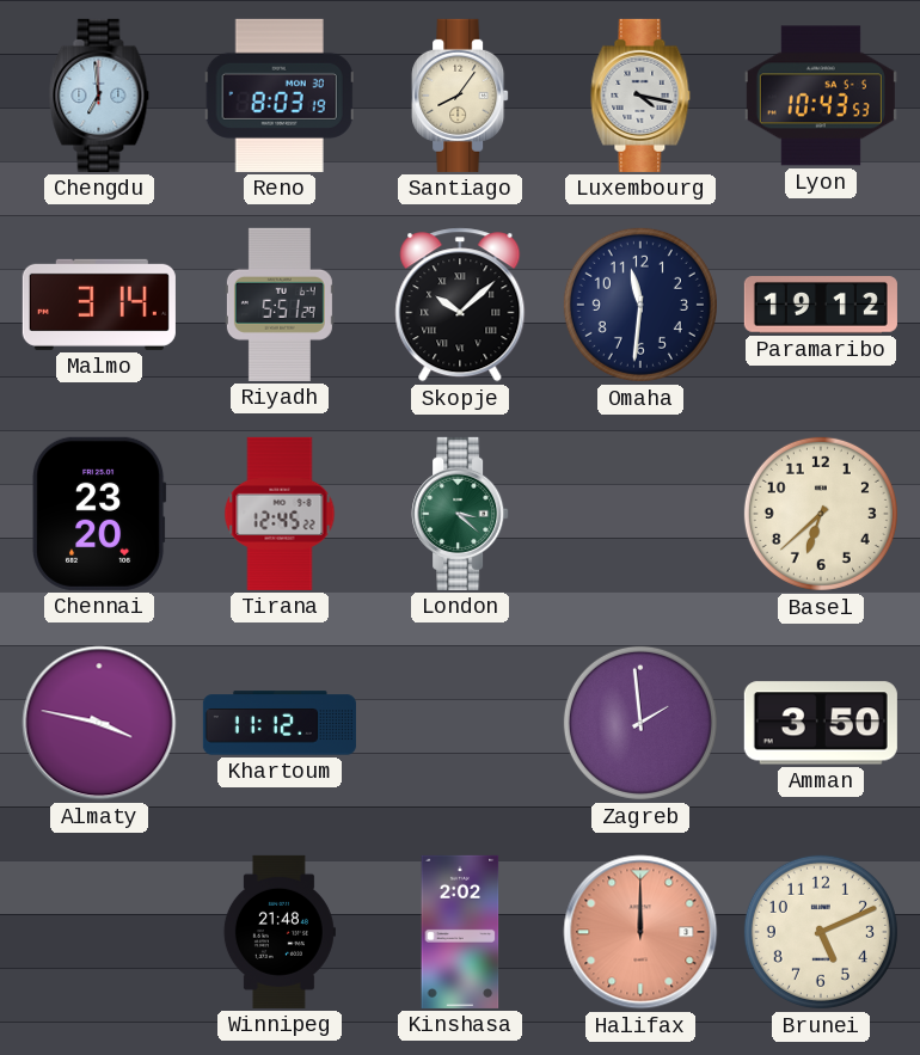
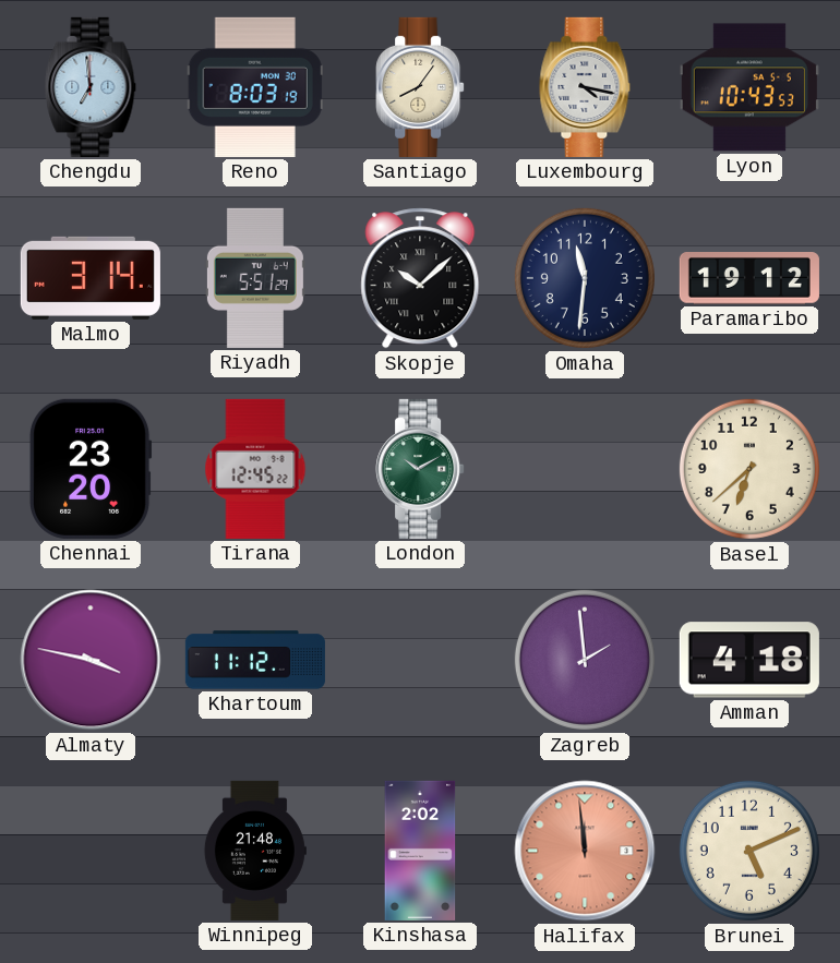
London: 3:22 -> 10:10
Amman: 3:50 -> 4:18
Halifax: 12:00 -> 11:59
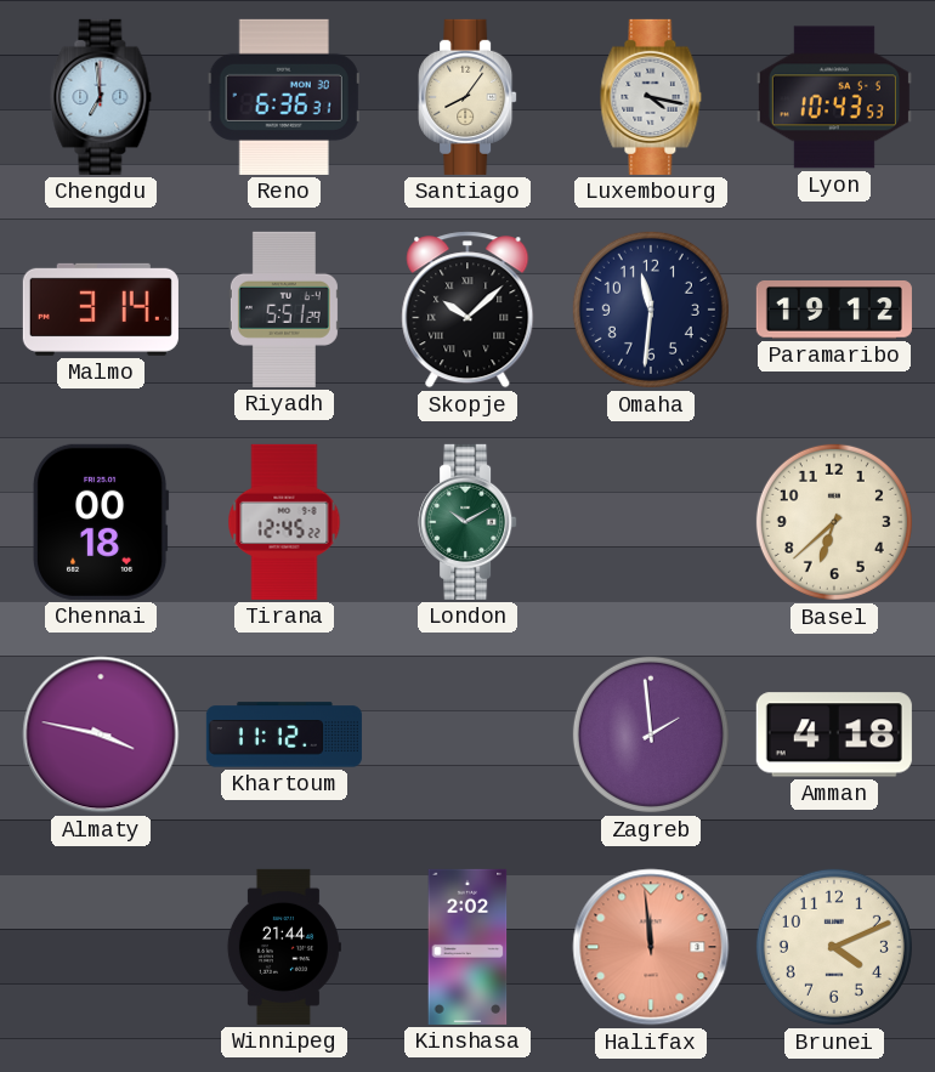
Reno: 8:03 -> 6:36
Chennai: 23:20 -> 00:18
Winnipeg: 21:48 -> 21:44
Brunei: 5:11 -> 4:11
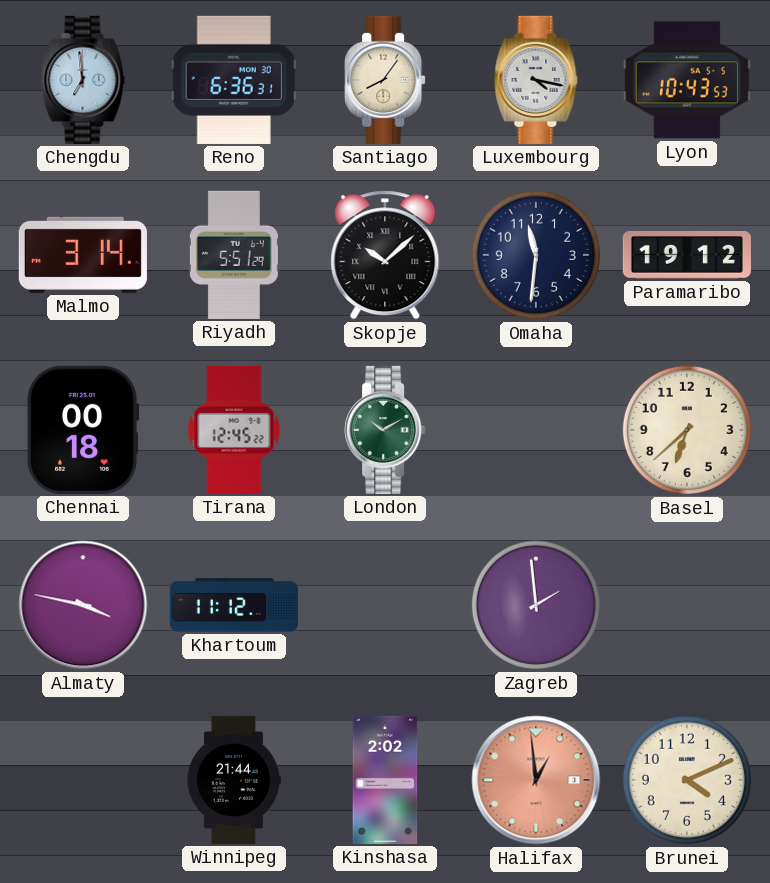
Amman: 4:18 -> none
Halifax: 11:59 -> 12:59
